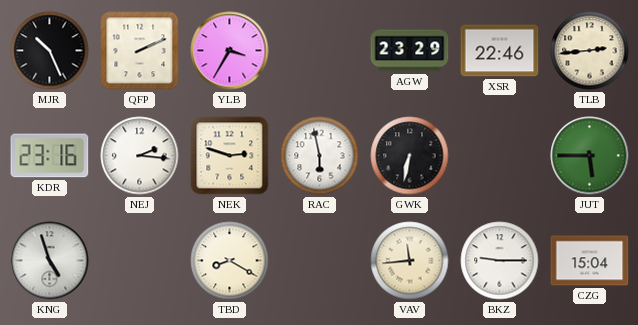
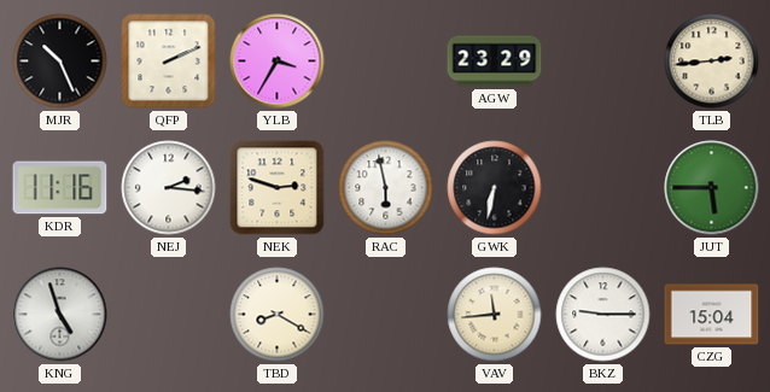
XSR: 22:46 -> none
KDR: 23:16 -> 11:16
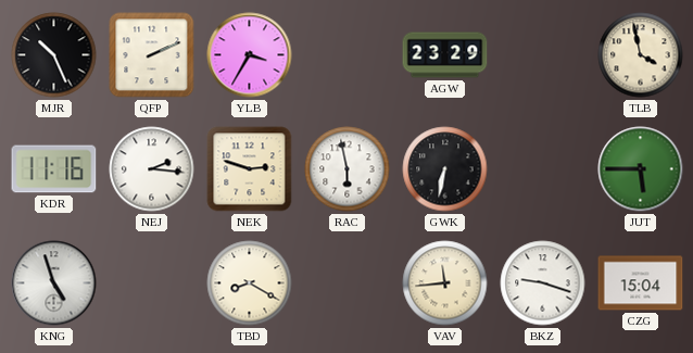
TLB: 2:44 -> 3:58
BKZ: 9:15 -> 9:18
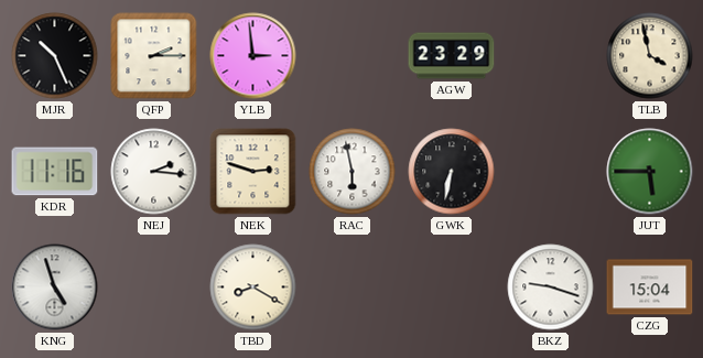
QFP: 2:11 -> 2:15
YLB: 3:35 -> 2:59
VAV: 11:44 -> none
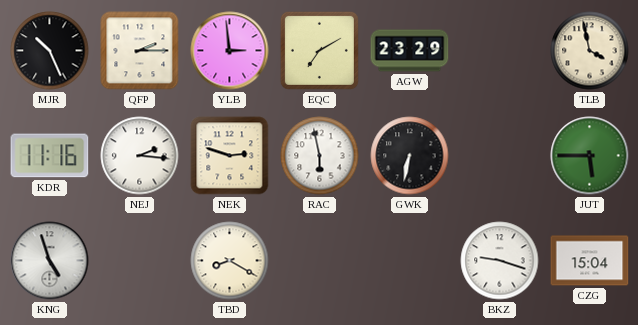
EQC: none -> 7:10
